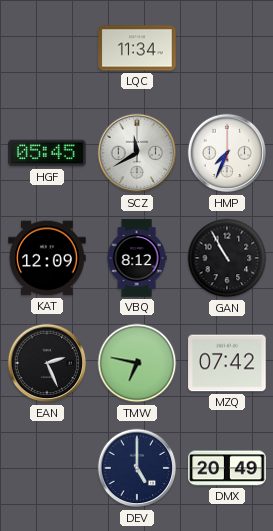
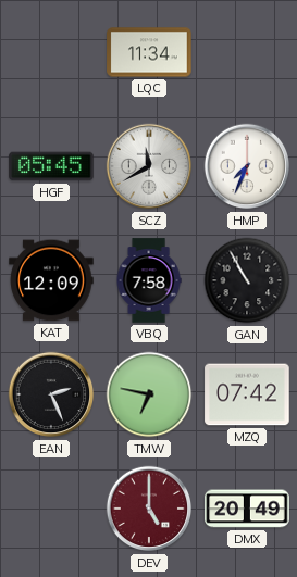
VBQ: 8:12 -> 7:58
DEV dial: navy -> burgundy
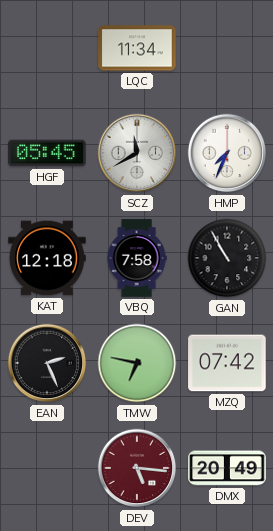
KAT: 12:09 -> 12:18
DEV: 5:00 -> 5:16
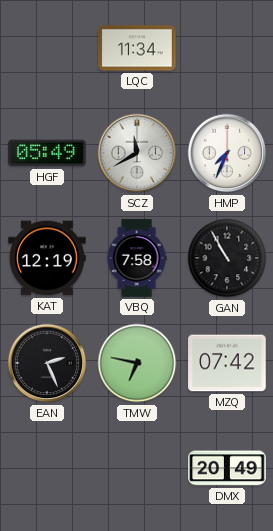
HGF: 05:45 -> 05:49
KAT: 12:18 -> 12:19
DEV: 5:16 -> none
